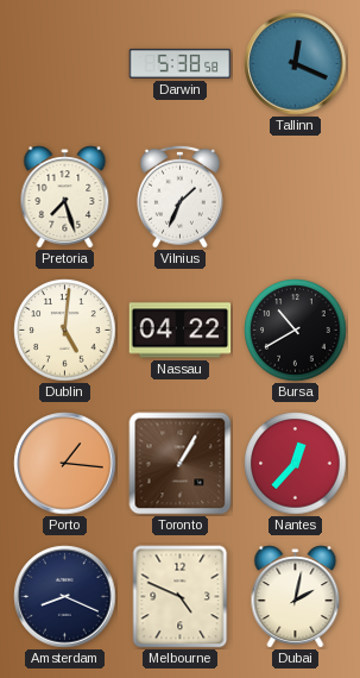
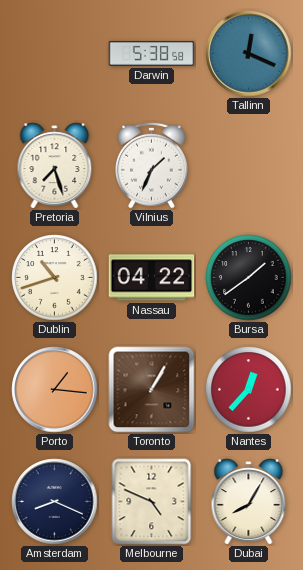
Dublin: 5:01 -> 10:42
Bursa: 10:40 -> 1:39
Dubai: 2:02 -> 8:05
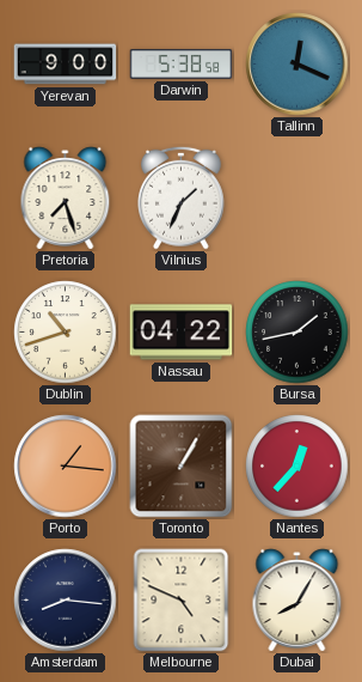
Yerevan: none -> 9:00
Bursa: 1:39 -> 1:43
Amsterdam: 8:19 -> 8:16
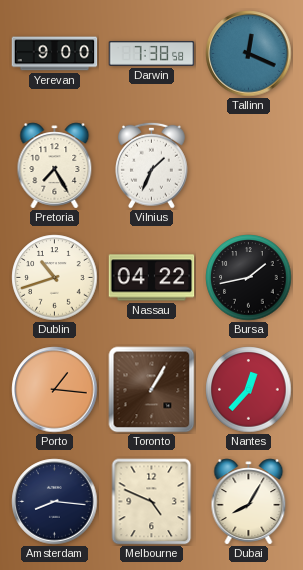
Darwin: 5:38 -> 7:38
Pretoria: 7:27 -> 7:25
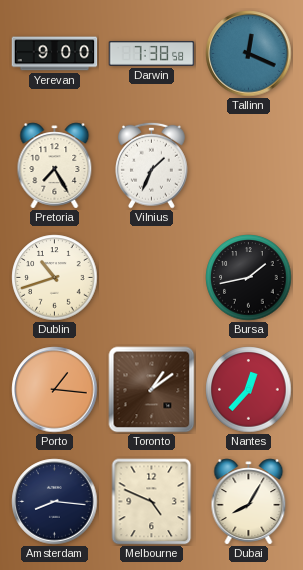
Nassau: 04:22 -> none
Toronto: 1:05 -> 1:09
